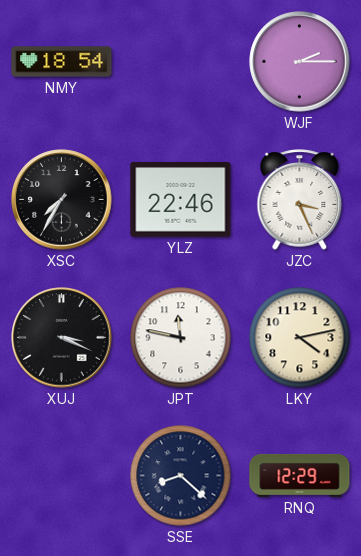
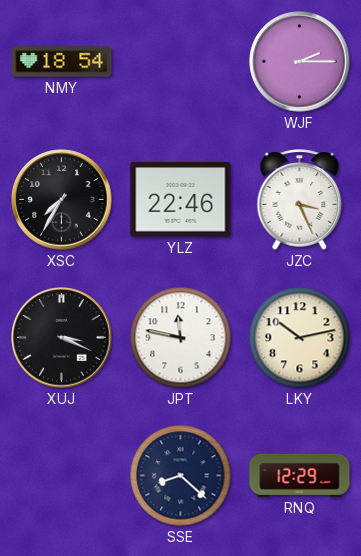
LKY: 4:13 -> 10:13
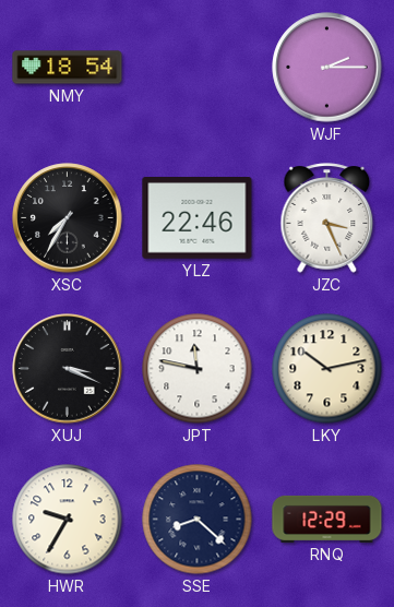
HWR: none -> 9:35
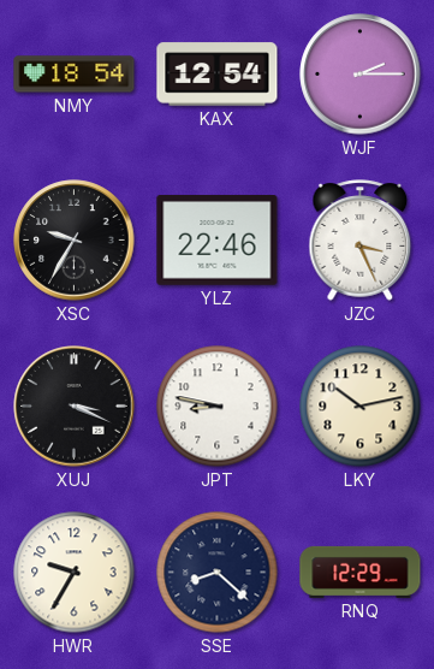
KAX: none -> 12:54
XSC: 7:35 -> 9:35
JPT: 11:47 -> 8:47
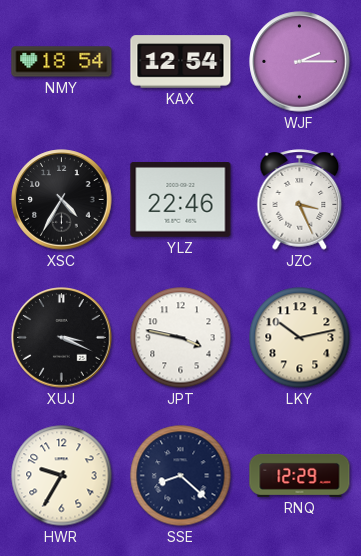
XSC: 9:35 -> 4:35
JPT: 8:47 -> 3:47
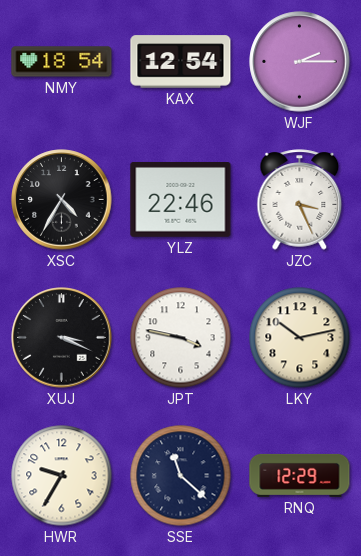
SSE: 8:22 -> 11:22
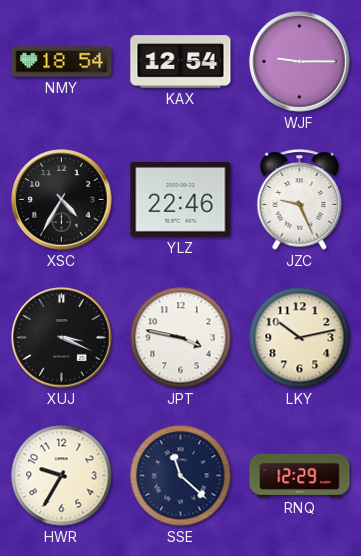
WJF: 2:15 -> 9:15
JZC: 3:26 -> 9:26
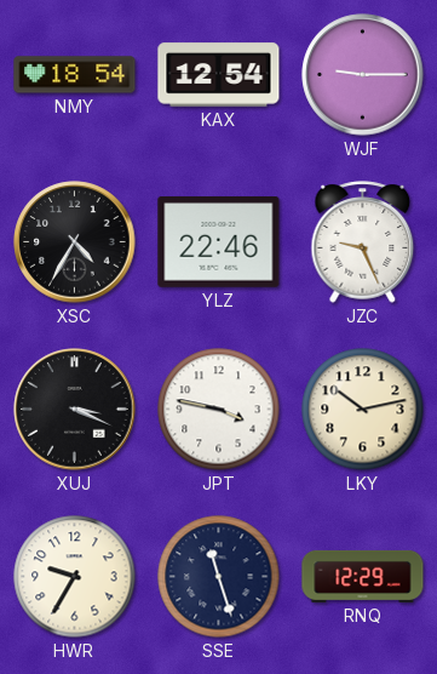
SSE: 11:22 -> 11:27
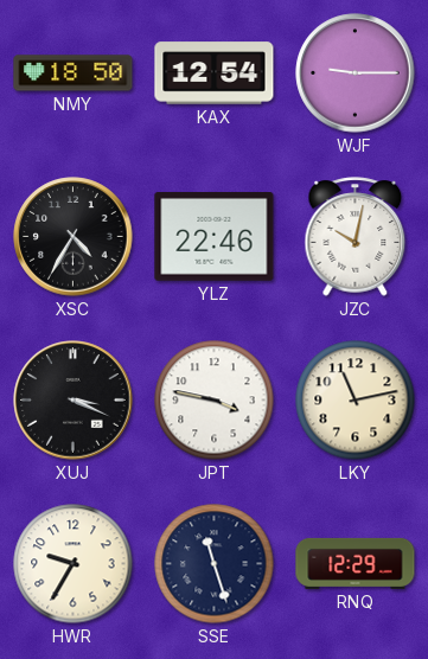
NMY: 18:54 -> 18:50
JZC: 9:26 -> 10:02
LKY: 10:13 -> 11:13
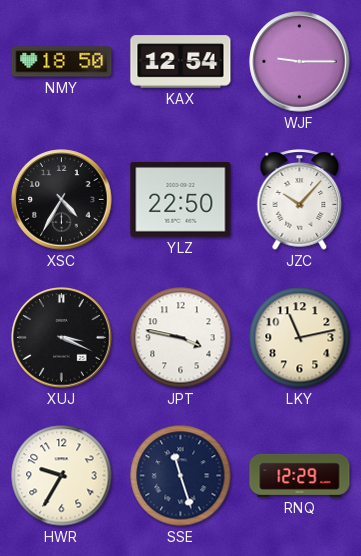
YLZ: 22:46 -> 22:50
JZC: 10:02 -> 10:07
